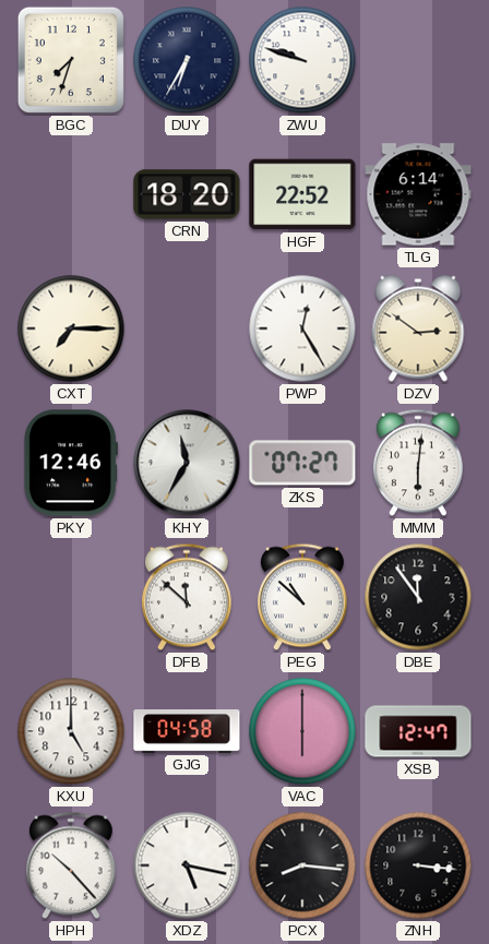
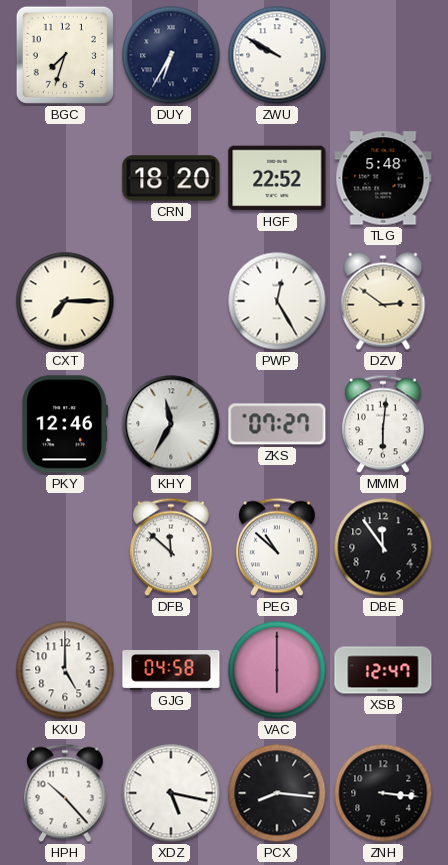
ZWU: 9:48 -> 9:50
TLG: 6:14 -> 5:48
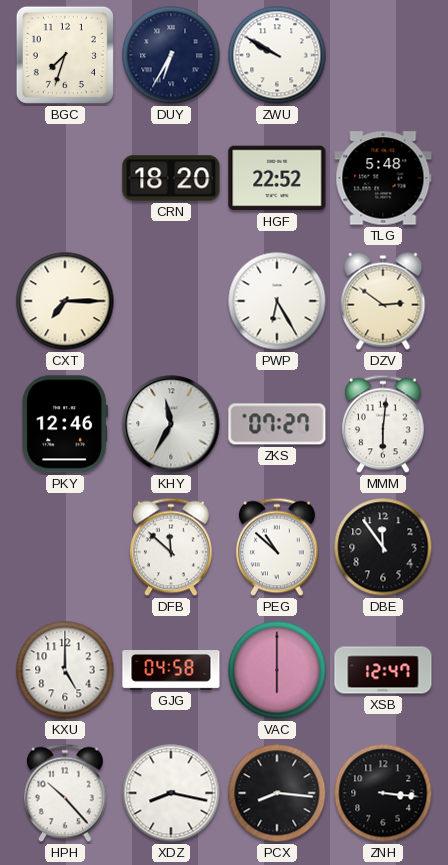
PWP: 12:25 -> 6:25
XDZ: 5:17 -> 8:17
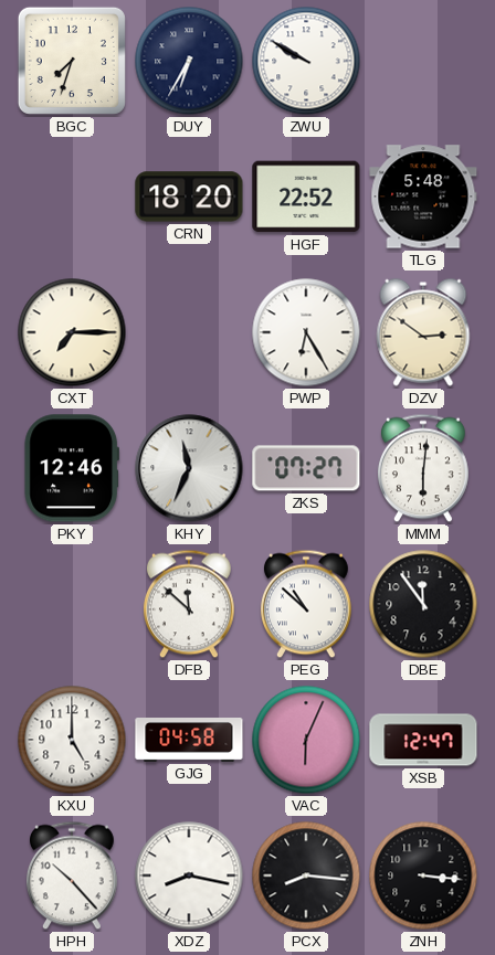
KHY: 11:35 -> 11:34
VAC: 6:00 -> 6:04
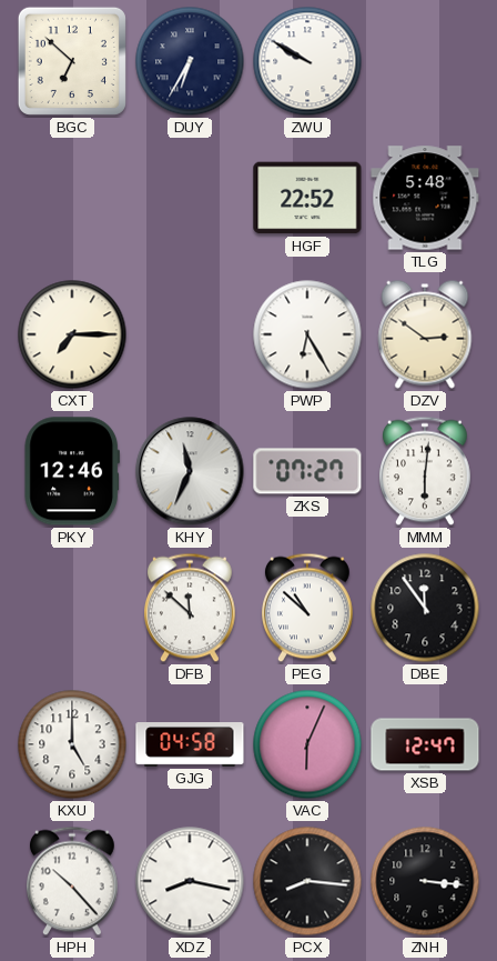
BGC: 7:33 -> 6:52
CRN: 18:20 -> none
